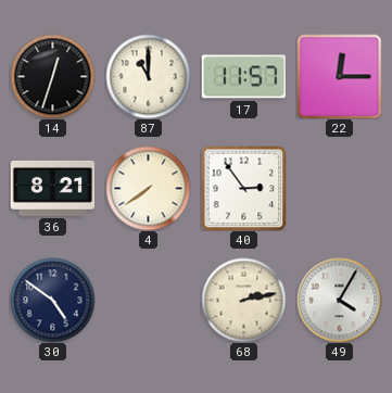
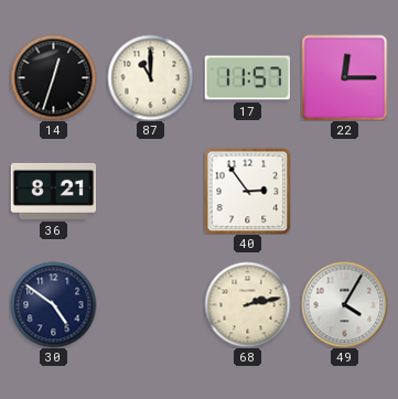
4: 7:39 -> none
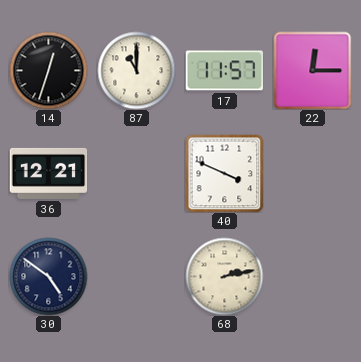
36: 8:21 -> 12:21
40: 2:54 -> 3:49
49: 4:05 -> none
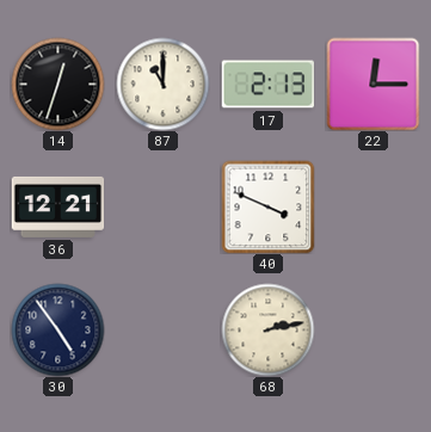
17: 11:57 -> 2:13
30: 4:51 -> 4:54
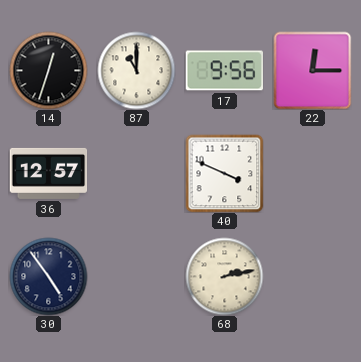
17: 2:13 -> 9:56
36: 12:21 -> 12:57
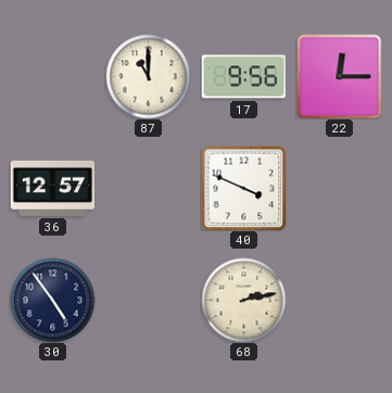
14: 12:33 -> none
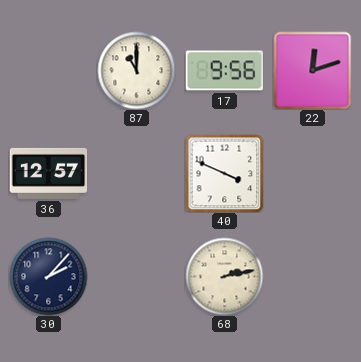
22: 12:15 -> 12:12
30: 4:54 -> 2:07
